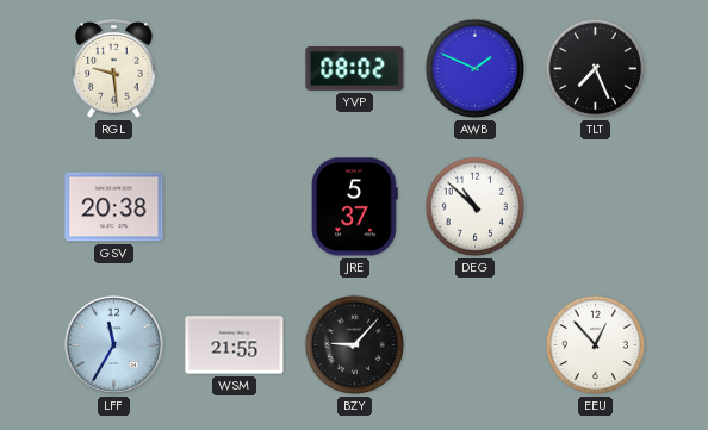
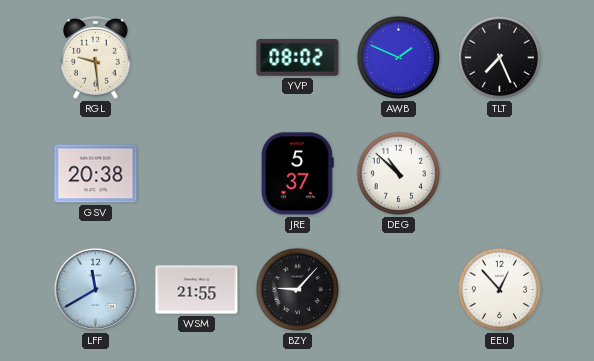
LFF: 11:35 -> 11:40
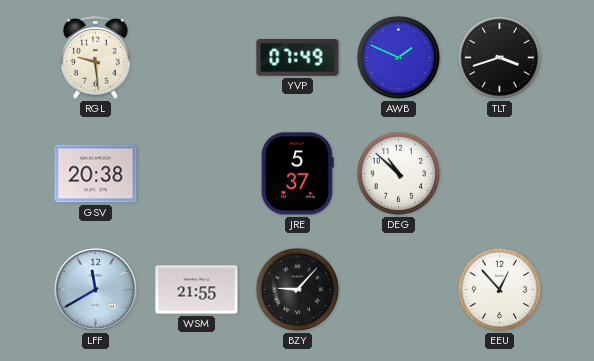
YVP: 08:02 -> 07:49
TLT: 7:26 -> 3:42
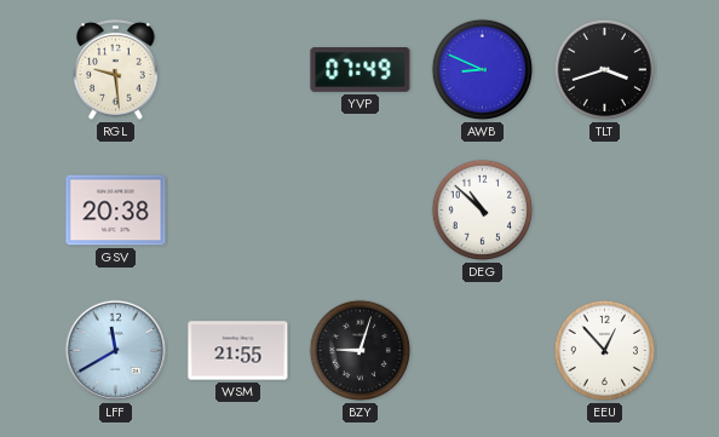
AWB: 1:49 -> 8:49
JRE: 5:37 -> none
BZY: 9:07 -> 9:03
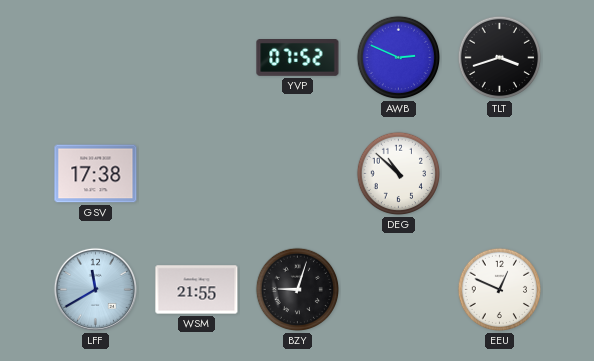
RGL: 9:29 -> none
YVP: 07:49 -> 07:52
AWB: 8:49 -> 2:49
GSV: 20:38 -> 17:38
EEU: 12:53 -> 12:49
